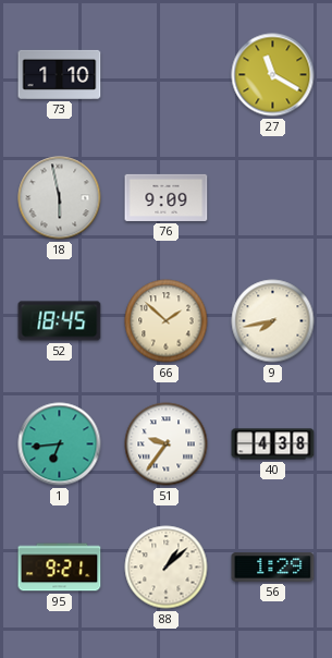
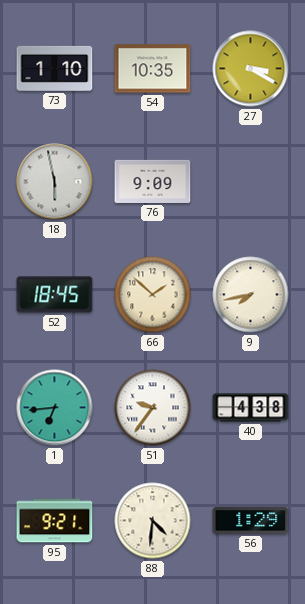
54: none -> 10:35
27: 11:20 -> 3:20
88: 1:08 -> 4:31
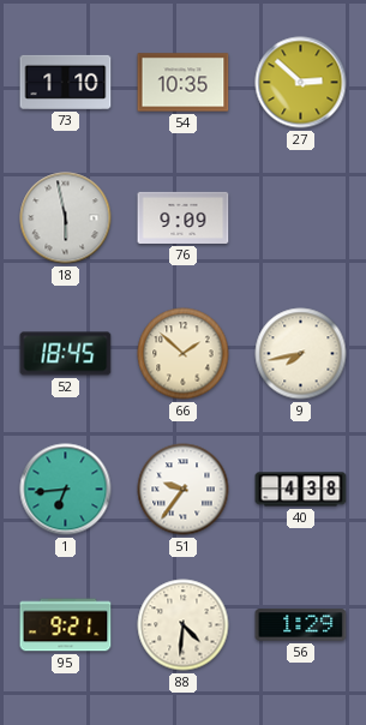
27: 3:20 -> 2:52
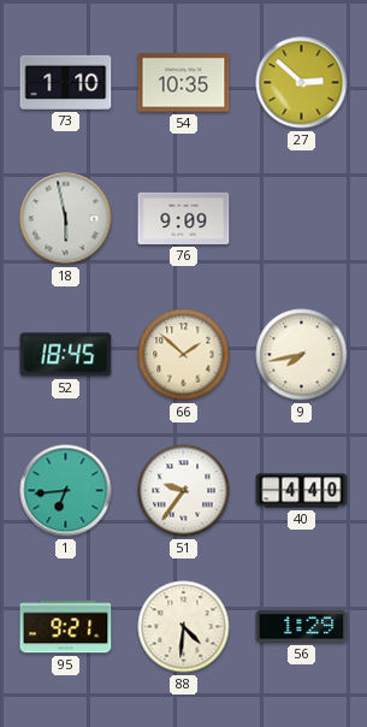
40: 4:38 -> 4:40
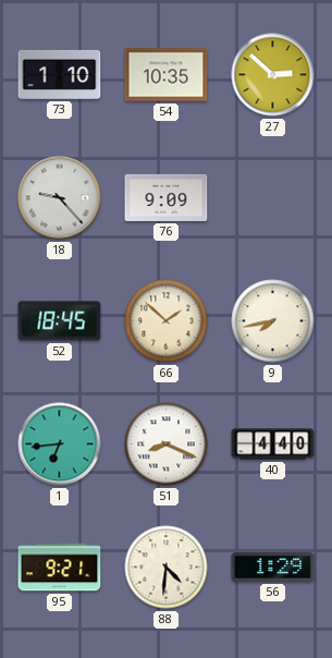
18: 5:58 -> 9:23
51: 9:36 -> 8:19
